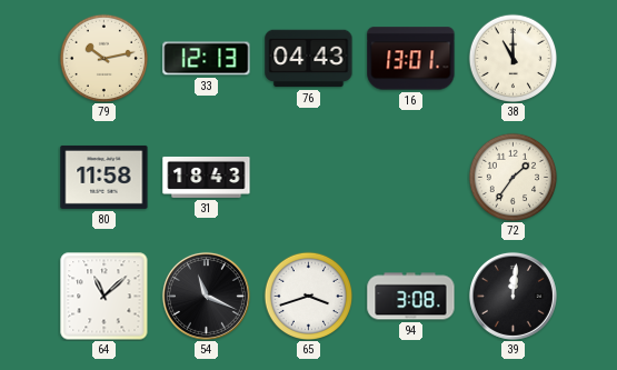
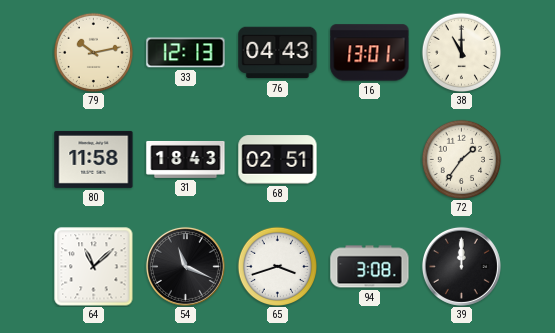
68: none -> 02:51
39: 12:01 -> 12:00
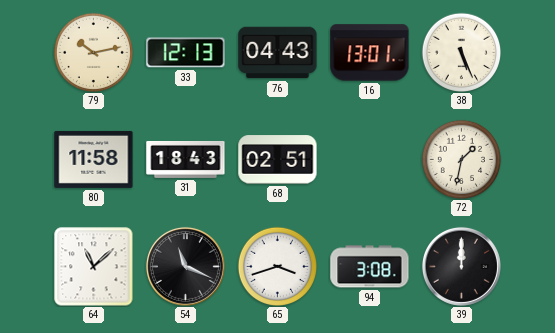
38: 11:00 -> 5:26
72: 1:36 -> 1:32
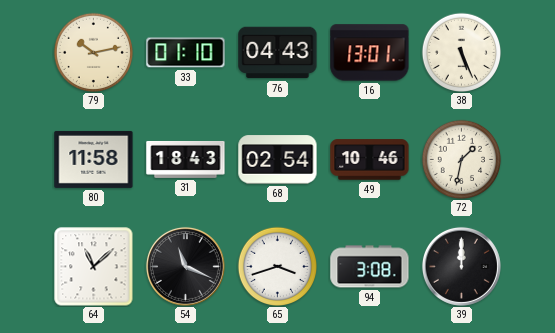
33: 12:13 -> 01:10
68: 02:51 -> 02:54
49: none -> 10:46
